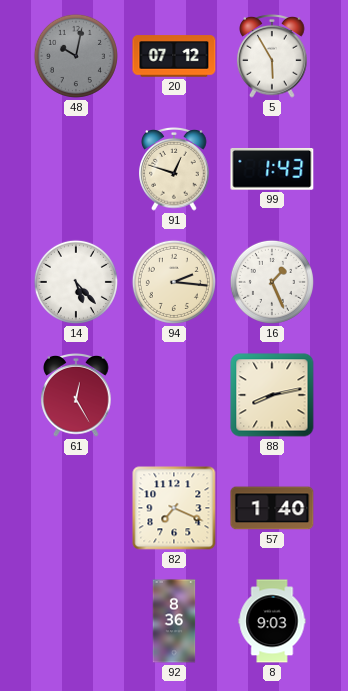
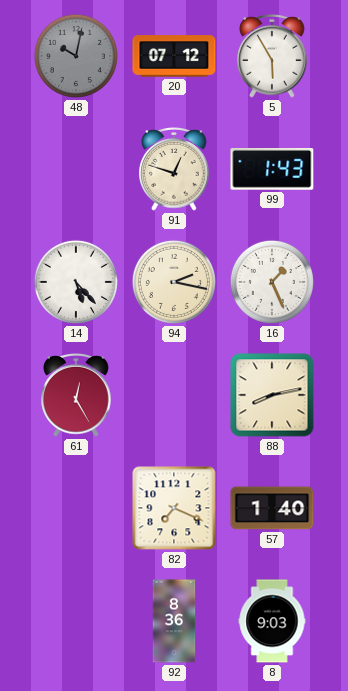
94: 2:16 -> 2:17
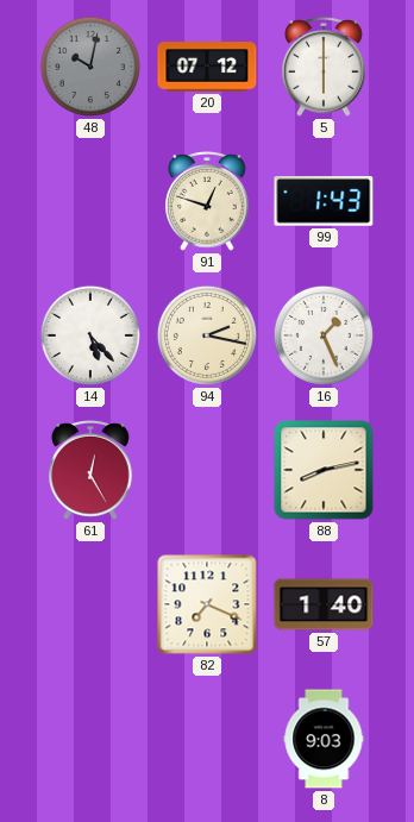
5: 5:55 -> 6:00
92: 8:36 -> none
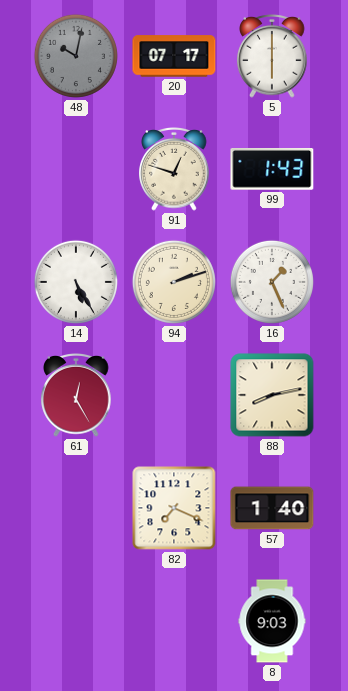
20: 07:12 -> 07:17
14: 5:23 -> 5:25
94: 2:17 -> 2:12
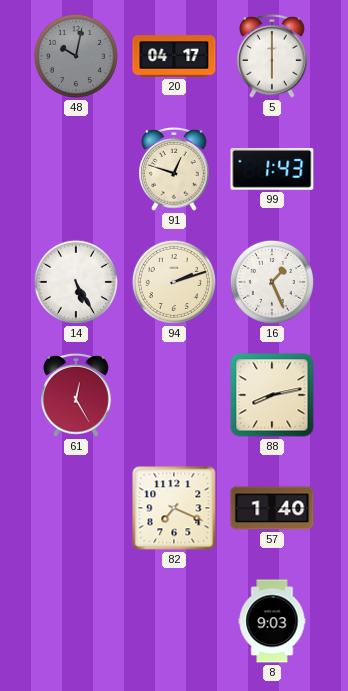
20: 07:17 -> 04:17
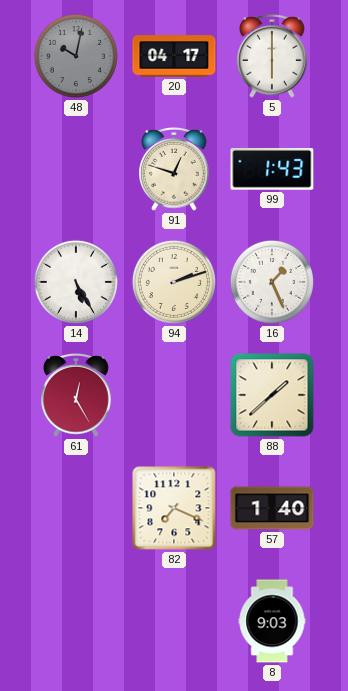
88: 8:13 -> 1:38
